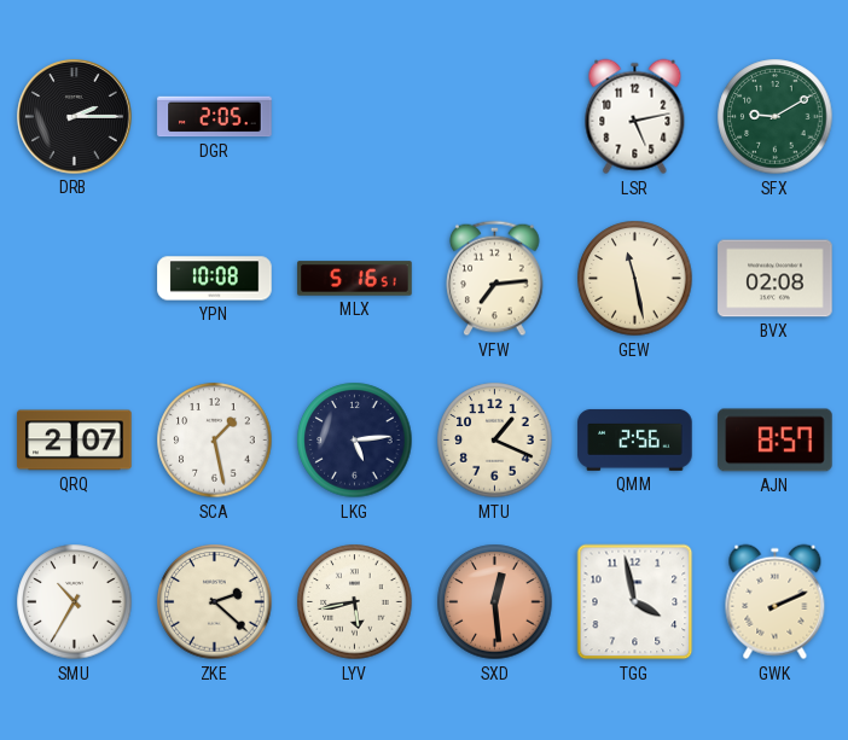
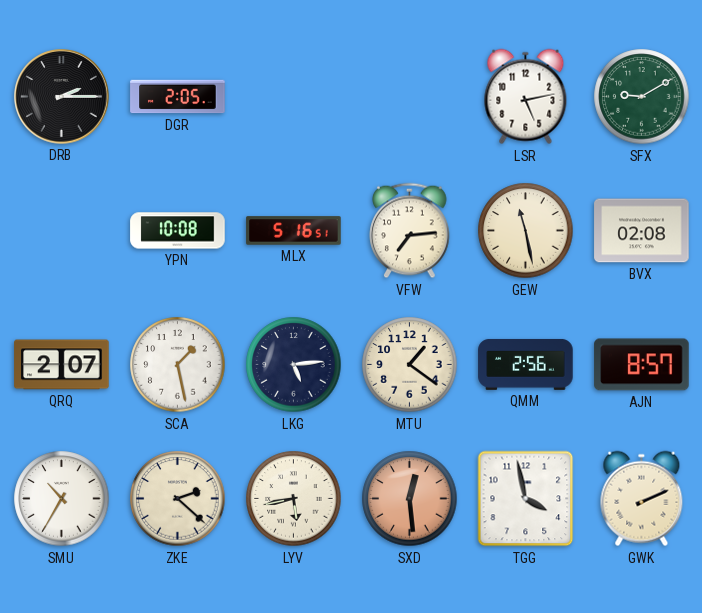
MTU: 1:19 -> 1:21
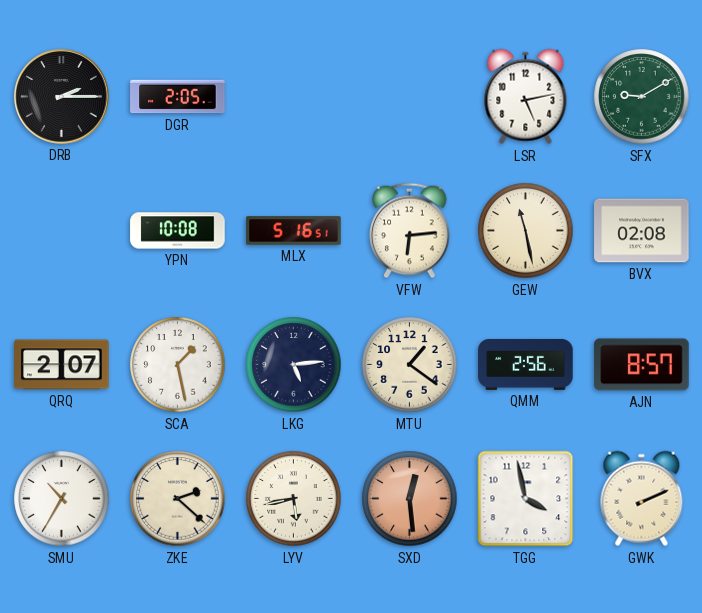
VFW: 7:14 -> 6:14
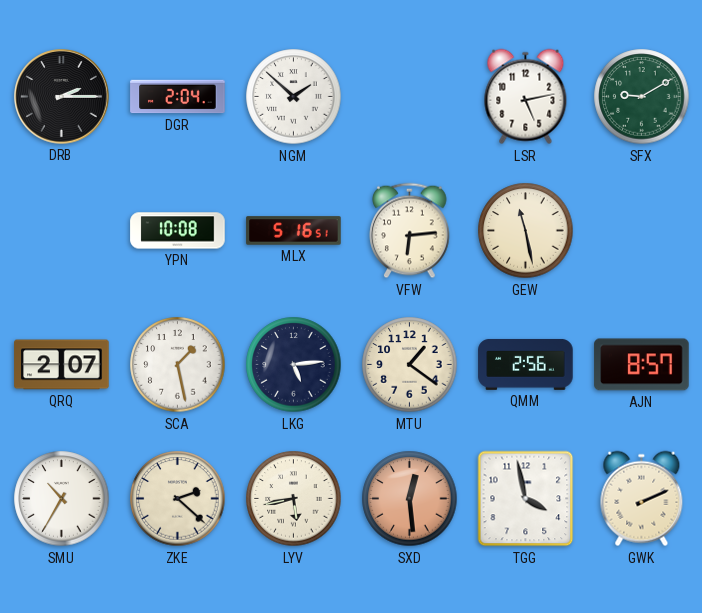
DGR: 2:05 -> 2:04
NGM: none -> 1:52
BVX: 02:08 -> none
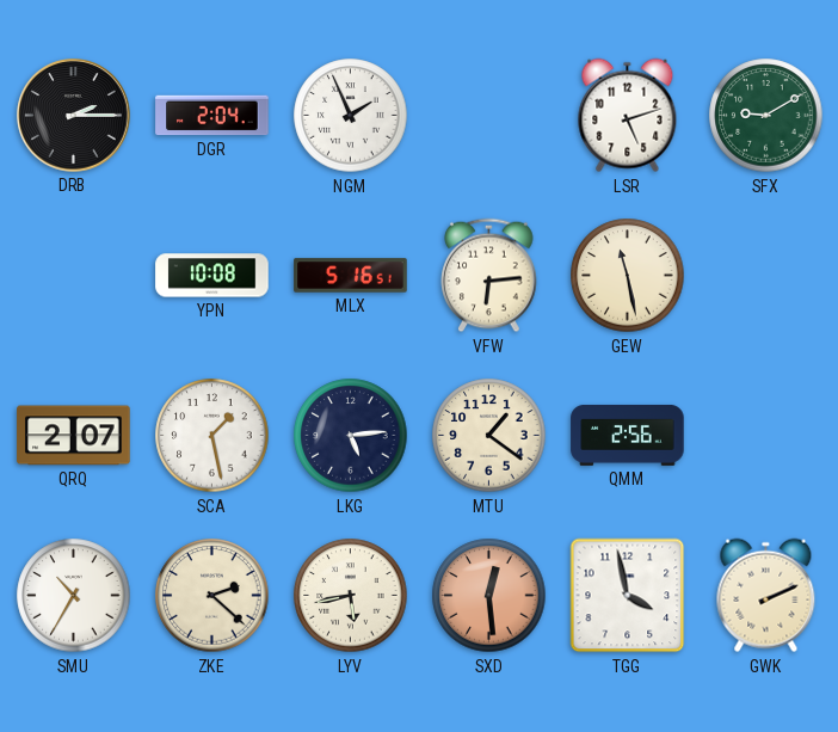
NGM: 1:52 -> 1:56
LSR: 5:13 -> 5:12
AJN: 8:57 -> none
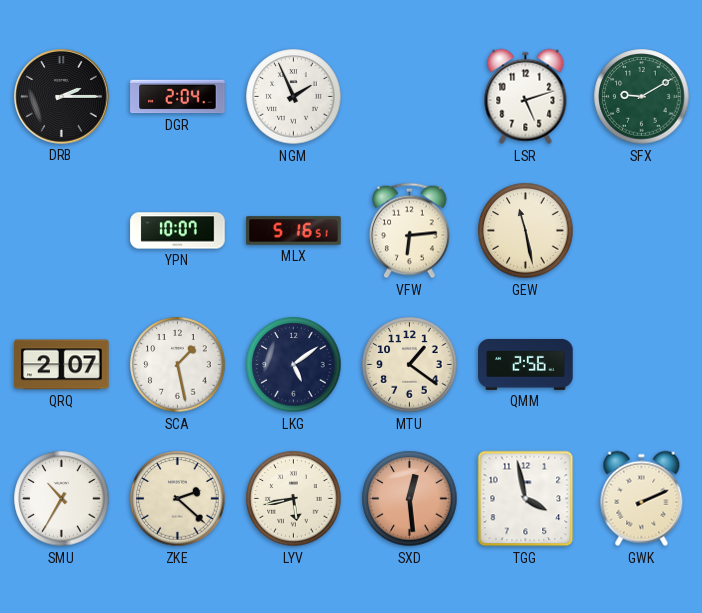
YPN: 10:08 -> 10:07
LKG: 5:14 -> 5:09
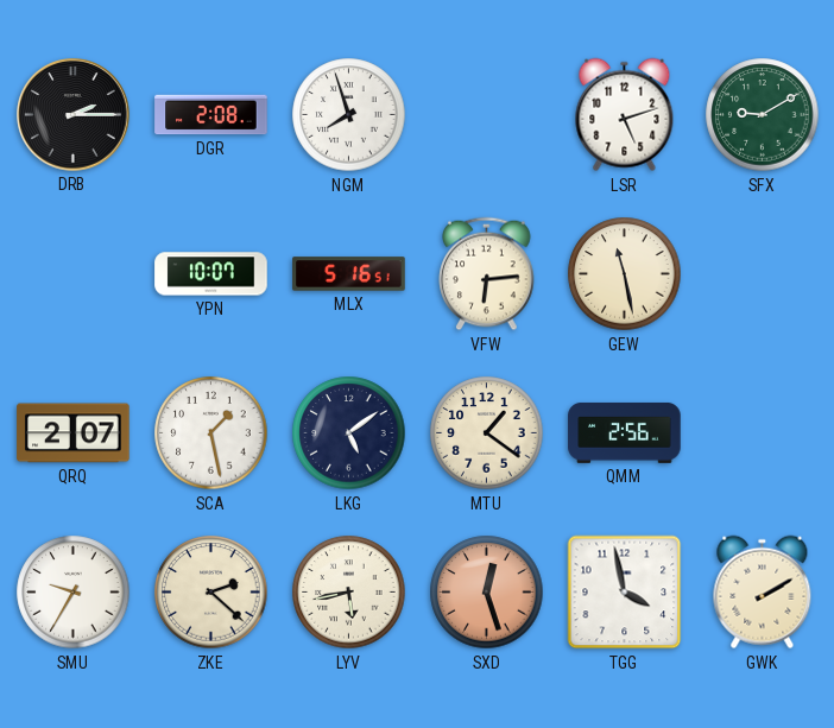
DGR: 2:04 -> 2:08
NGM: 1:56 -> 7:57
SMU: 10:35 -> 9:35
SXD: 12:29 -> 12:27
GWK: 2:11 -> 2:10
